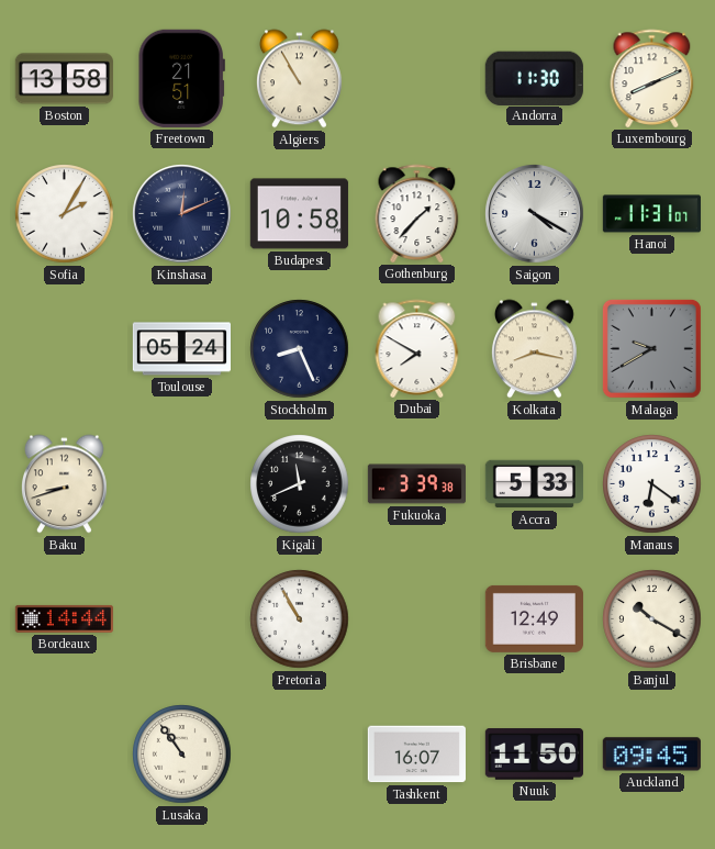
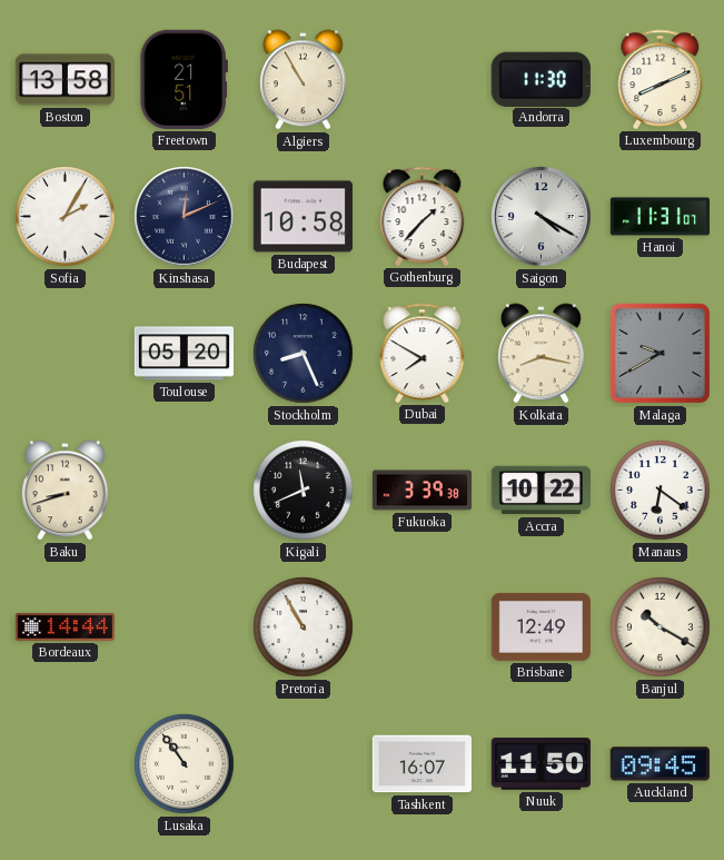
Toulouse: 05:24 -> 05:20
Accra: 5:33 -> 10:22
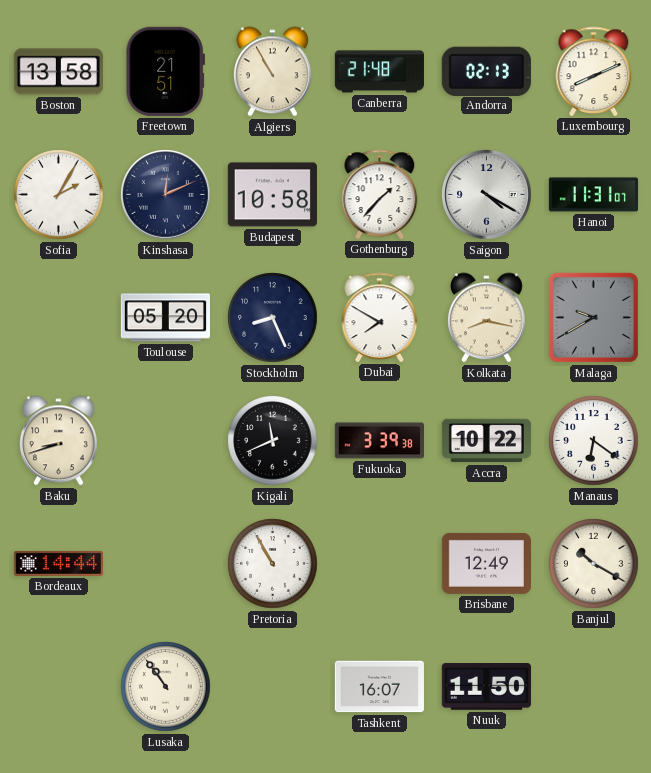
Canberra: none -> 21:48
Andorra: 11:30 -> 02:13
Auckland: 09:45 -> none
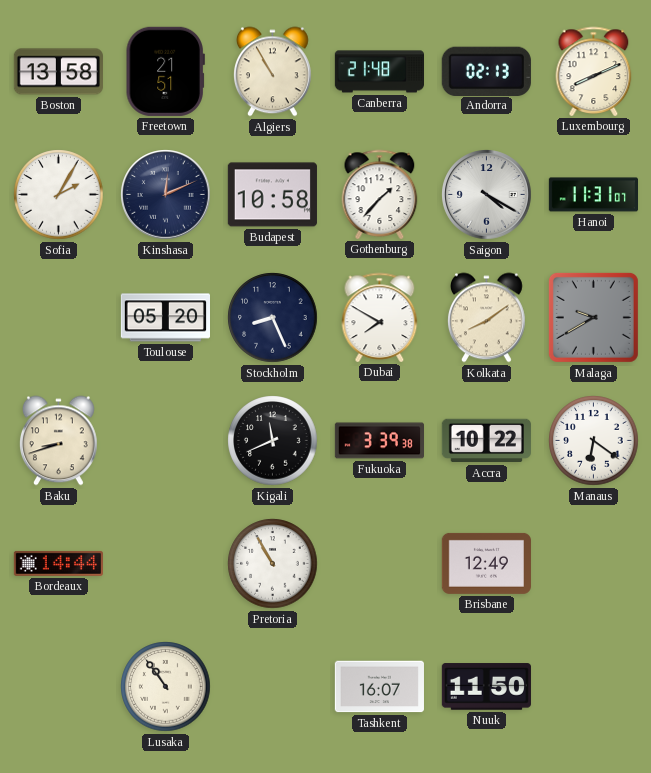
Kolkata: 8:17 -> 8:09
Banjul: 10:20 -> none
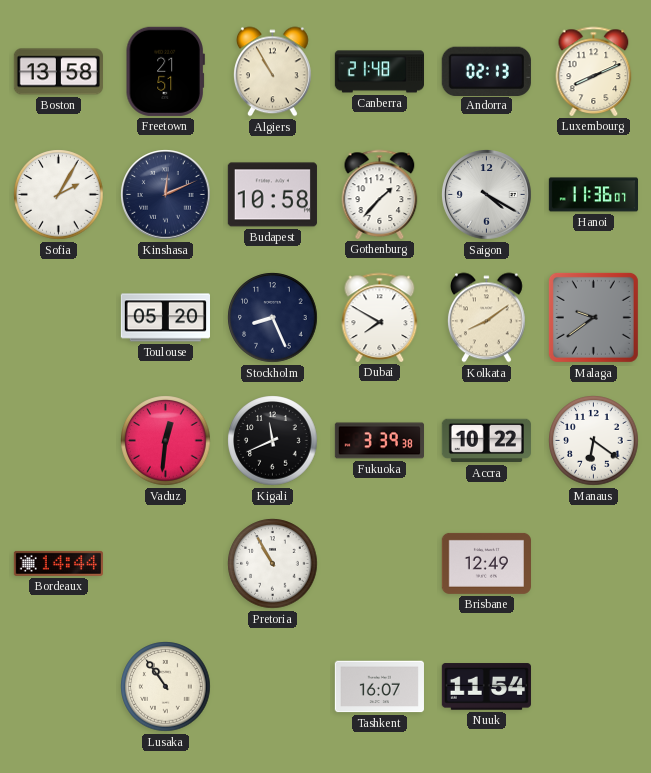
Hanoi: 11:31 -> 11:36
Malaga: 9:40 -> 9:39
Baku: 8:42 -> none
Vaduz: none -> 12:31
Nuuk: 11:50 -> 11:54
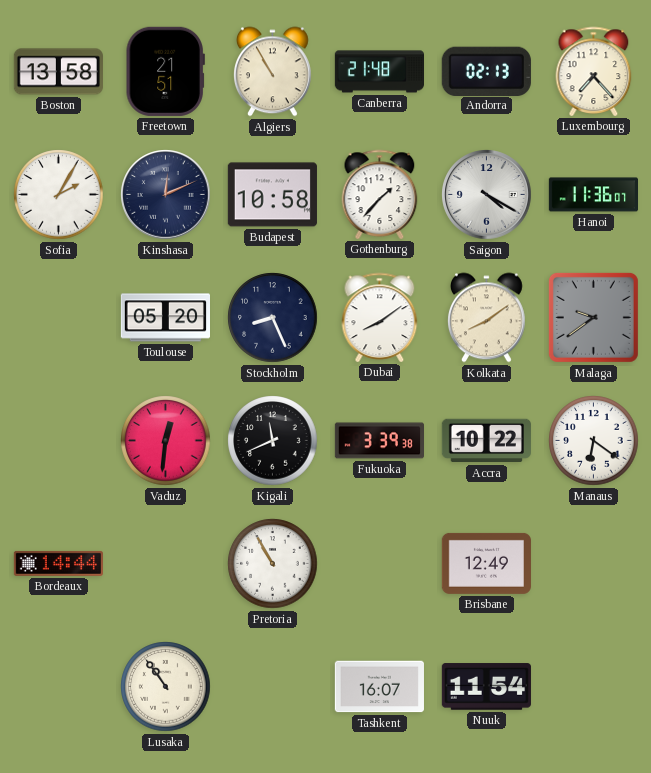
Luxembourg: 8:11 -> 7:23
Dubai: 7:50 -> 8:09
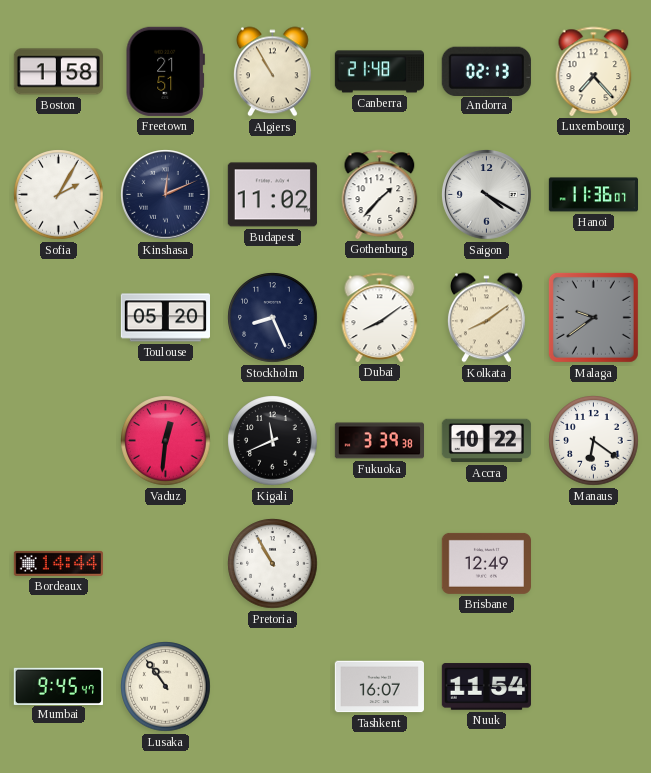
Boston: 13:58 -> 1:58
Budapest: 10:58 -> 11:02
Mumbai: none -> 9:45
